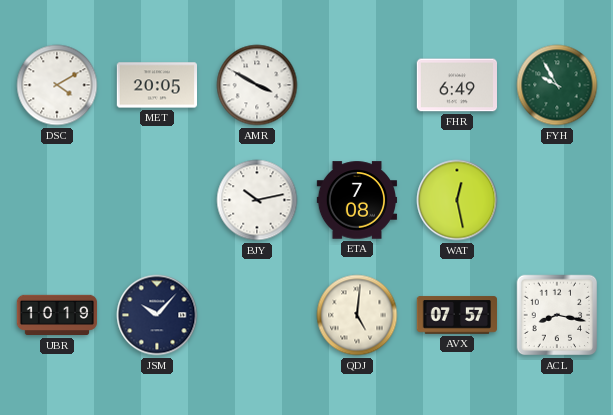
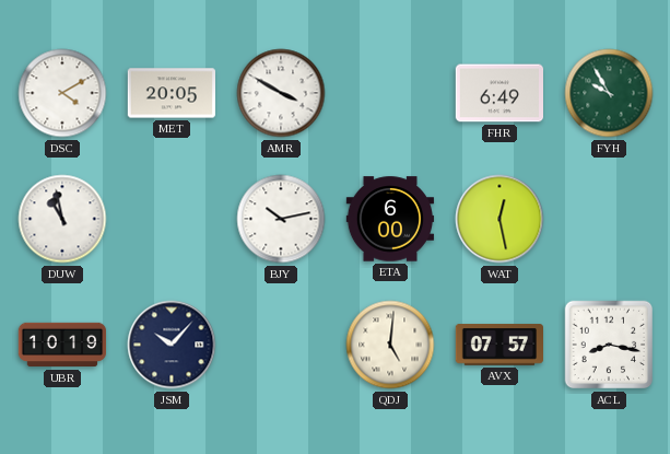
DUW: none -> 10:58
ETA: 7:08 -> 6:00
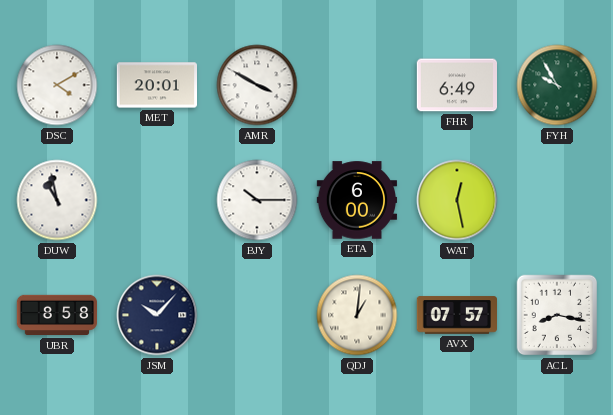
MET: 20:05 -> 20:01
BJY: 10:13 -> 10:15
UBR: 10:19 -> 8:58
QDJ: 5:01 -> 1:01
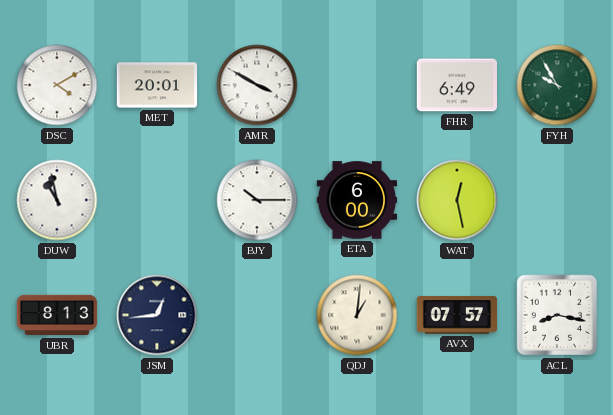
UBR: 8:58 -> 8:13
JSM: 10:07 -> 12:44
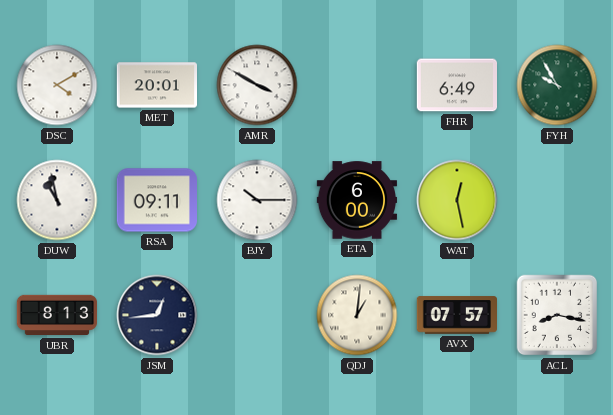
RSA: none -> 09:11
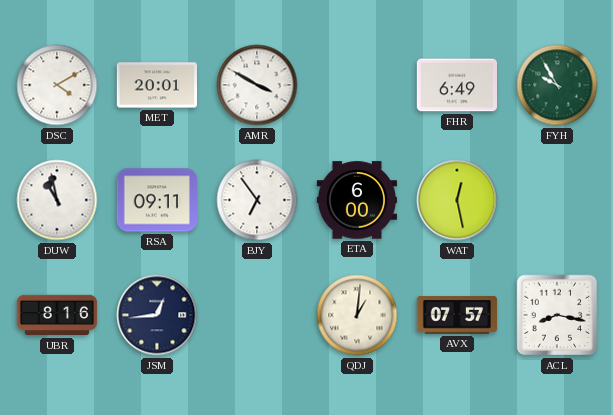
BJY: 10:15 -> 6:54
UBR: 8:13 -> 8:16
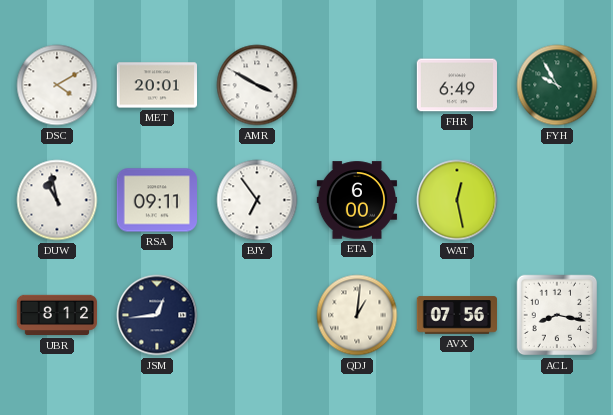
UBR: 8:16 -> 8:12
AVX: 07:57 -> 07:56
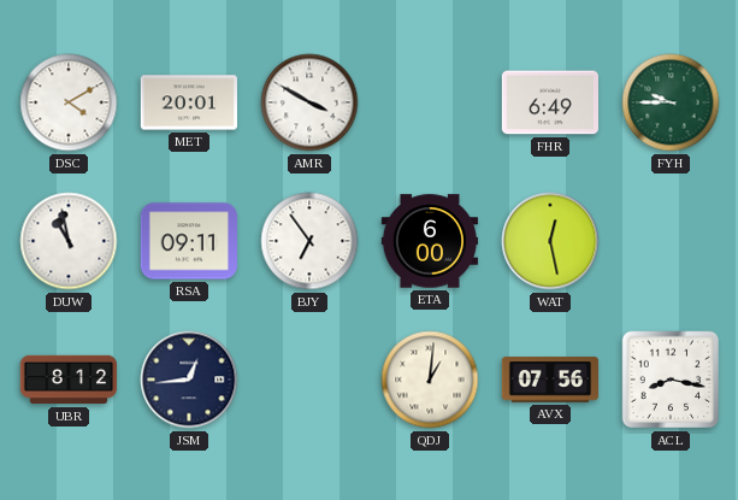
FYH: 9:55 -> 9:45
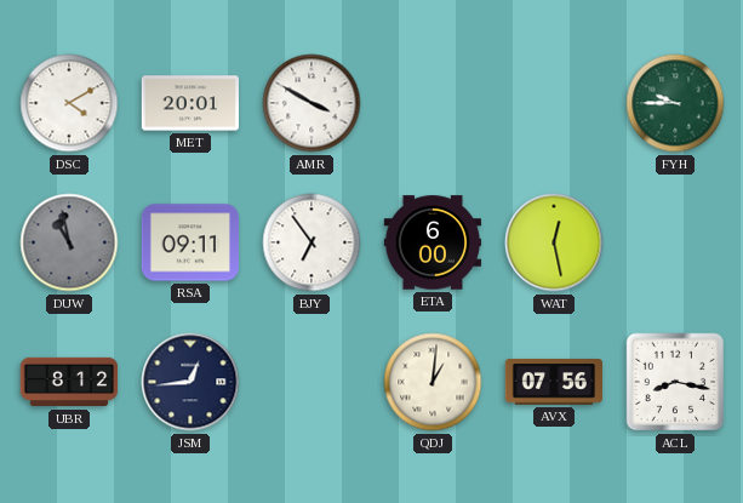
FHR: 6:49 -> none
DUW dial: white -> grey
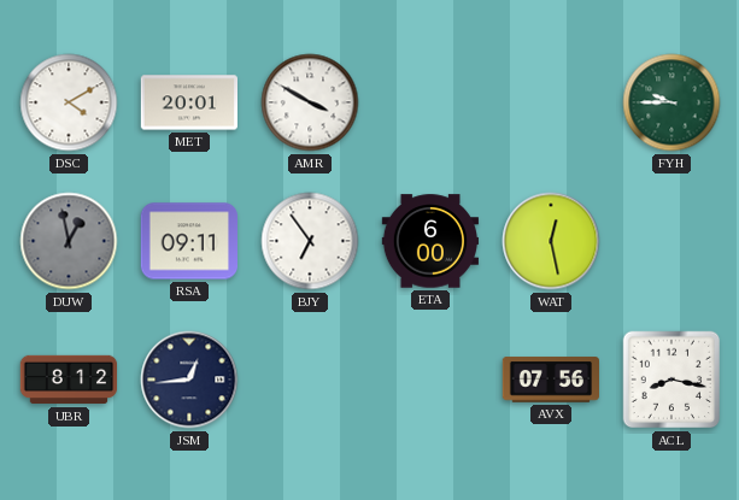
DUW: 10:58 -> 12:58
QDJ: 1:01 -> none
